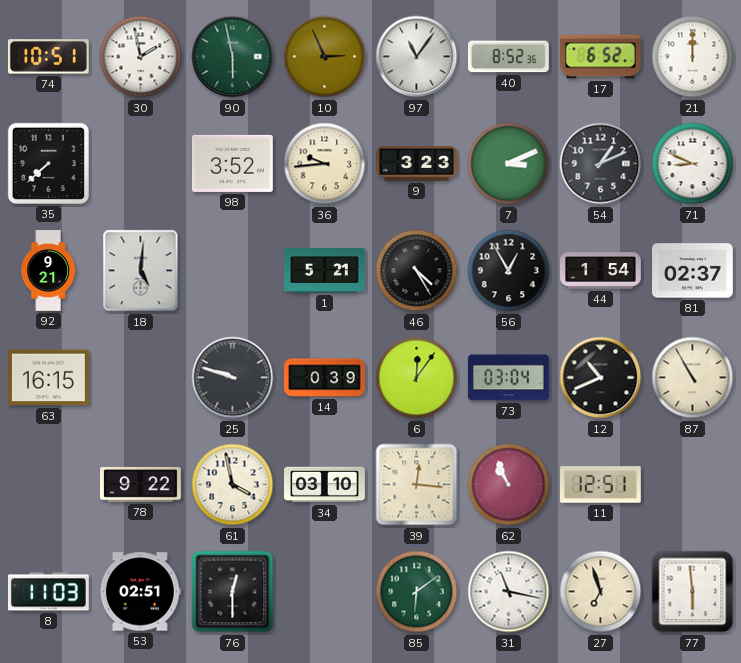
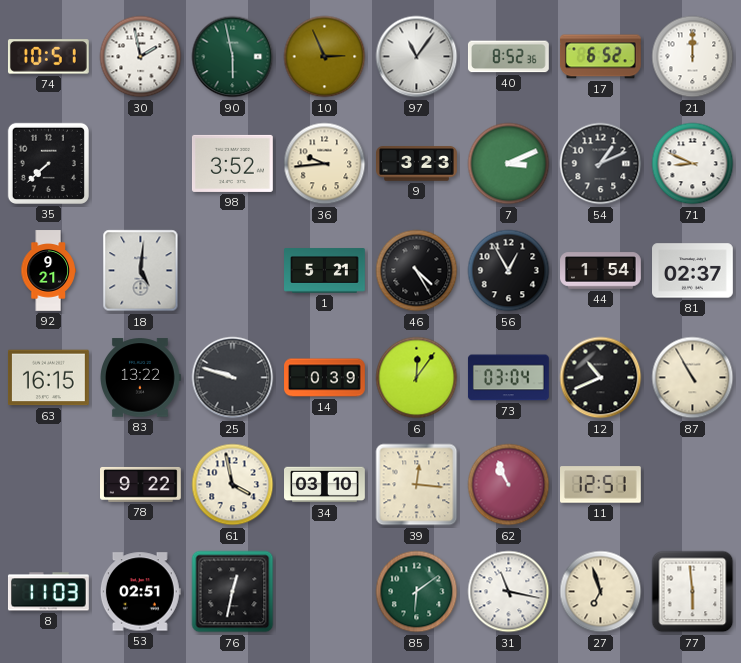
83: none -> 13:22
76: 12:30 -> 12:32
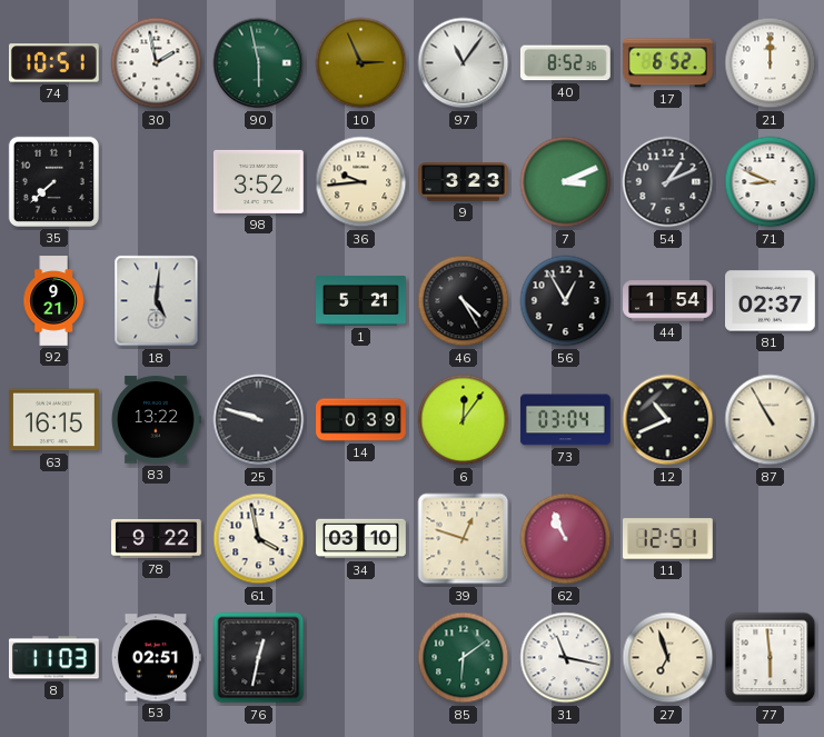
39: 12:16 -> 12:48
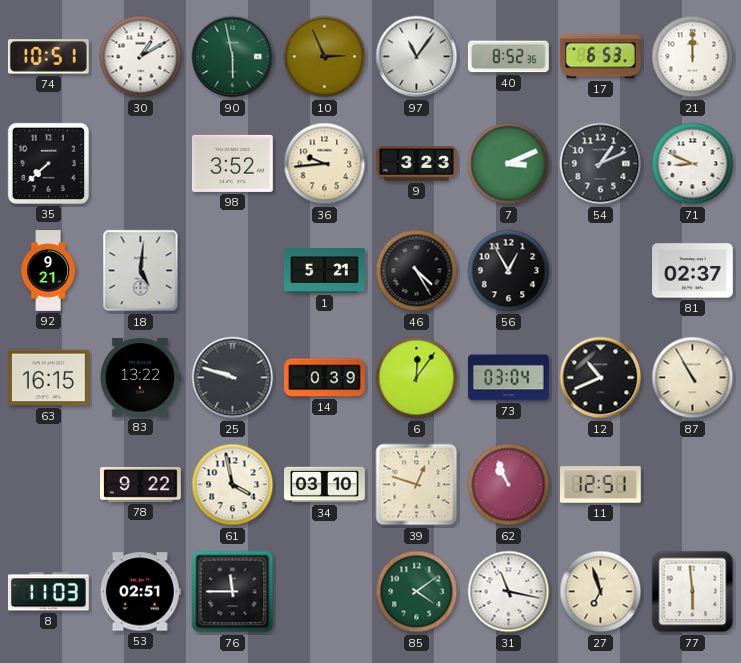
30: 1:58 -> 1:10
17: 6:52 -> 6:53
44: 1:54 -> none
76: 12:32 -> 11:45
85: 6:09 -> 4:09
